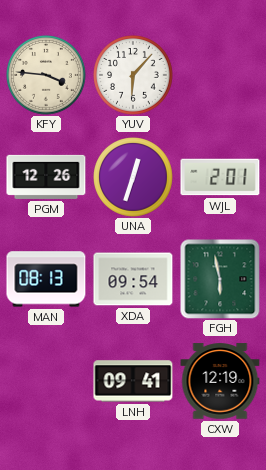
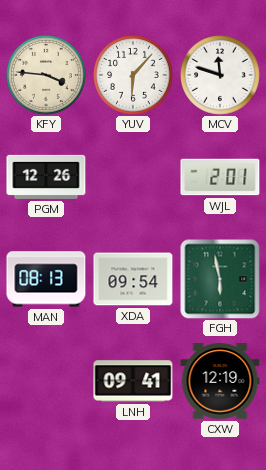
MCV: none -> 11:48
UNA: 12:33 -> none
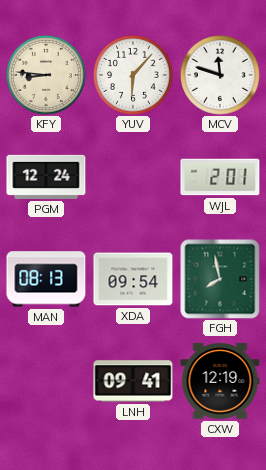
KFY: 3:46 -> 8:46
PGM: 12:26 -> 12:24
FGH: 5:58 -> 7:58
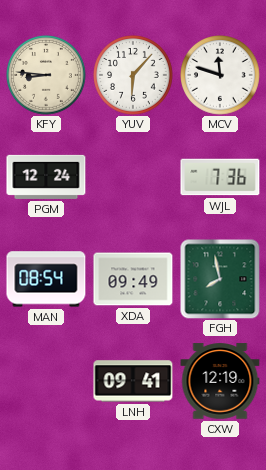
WJL: 2:01 -> 7:36
MAN: 08:13 -> 08:54
XDA: 09:54 -> 09:49
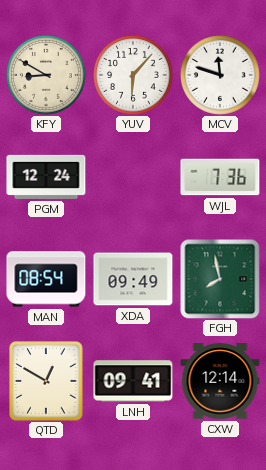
KFY: 8:46 -> 8:50
QTD: none -> 12:50
CXW: 12:19 -> 12:14
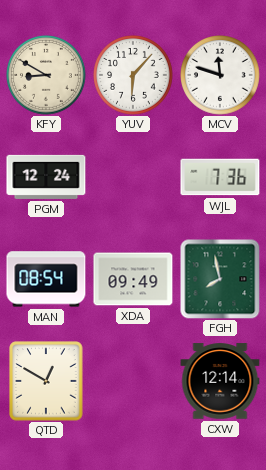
LNH: 09:41 -> none
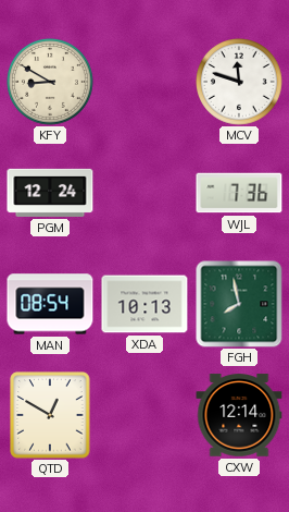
YUV: 6:07 -> none
XDA: 09:49 -> 10:13
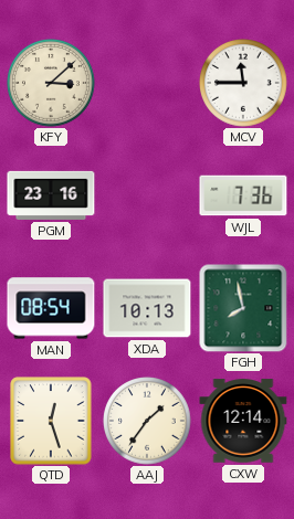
KFY: 8:50 -> 3:08
MCV: 11:48 -> 11:45
PGM: 12:24 -> 23:16
QTD: 12:50 -> 12:27
AAJ: none -> 1:36
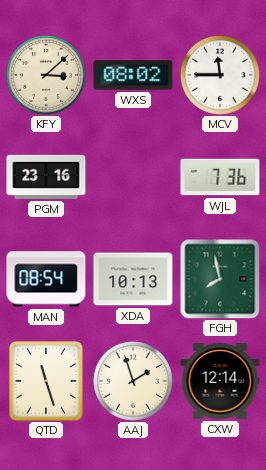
WXS: none -> 08:02
QTD: 12:27 -> 11:27
AAJ: 1:36 -> 1:57
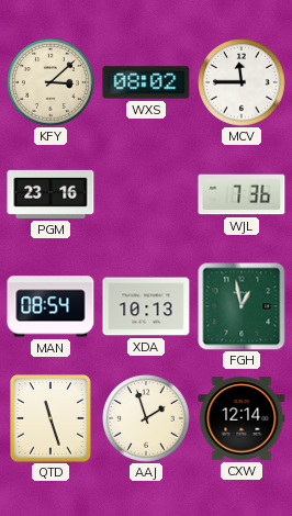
FGH: 7:58 -> 12:58
